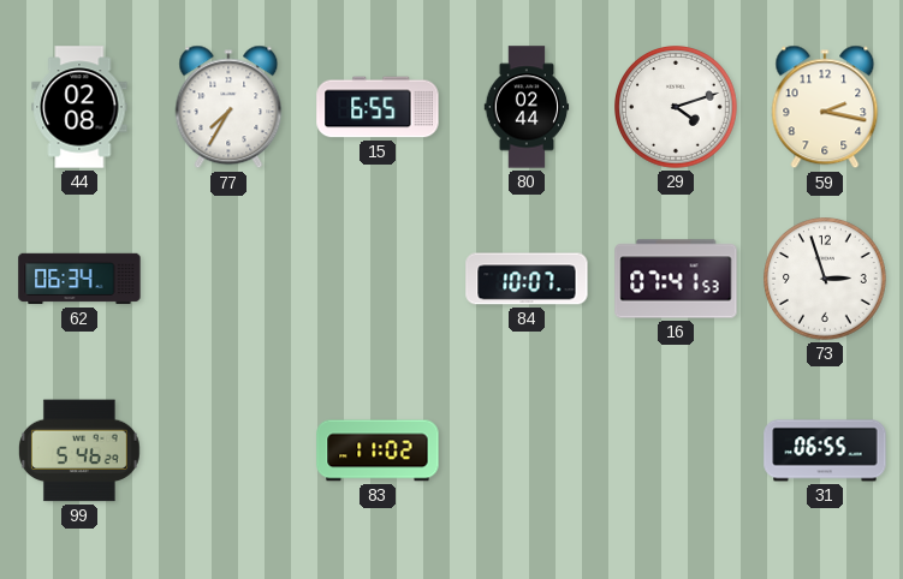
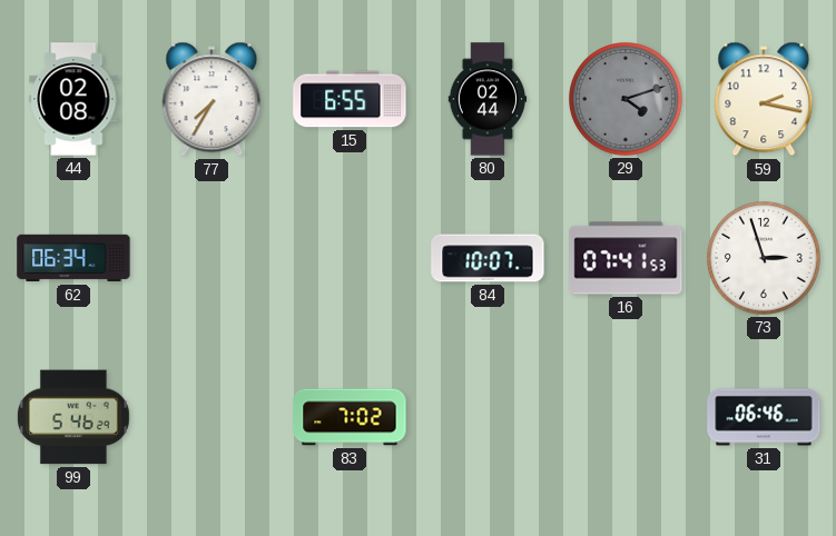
29 dial: white -> grey
83: 11:02 -> 7:02
31: 06:55 -> 06:46
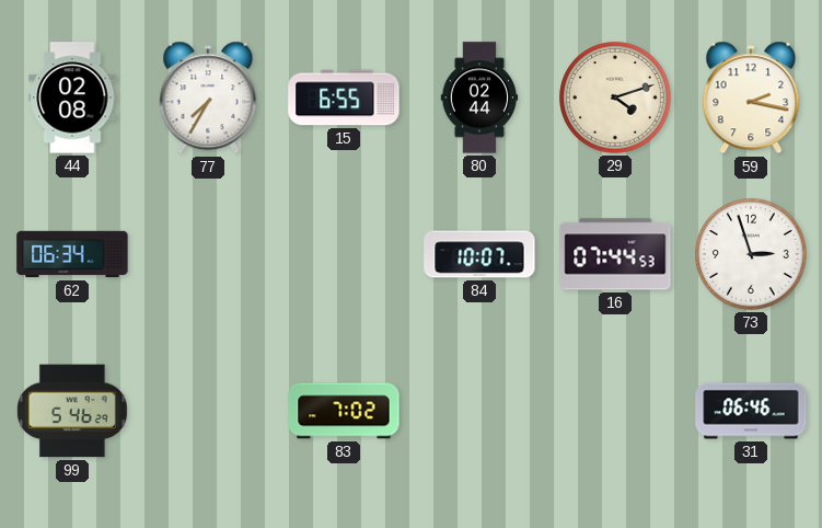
29 dial: grey -> cream
16: 07:41 -> 07:44
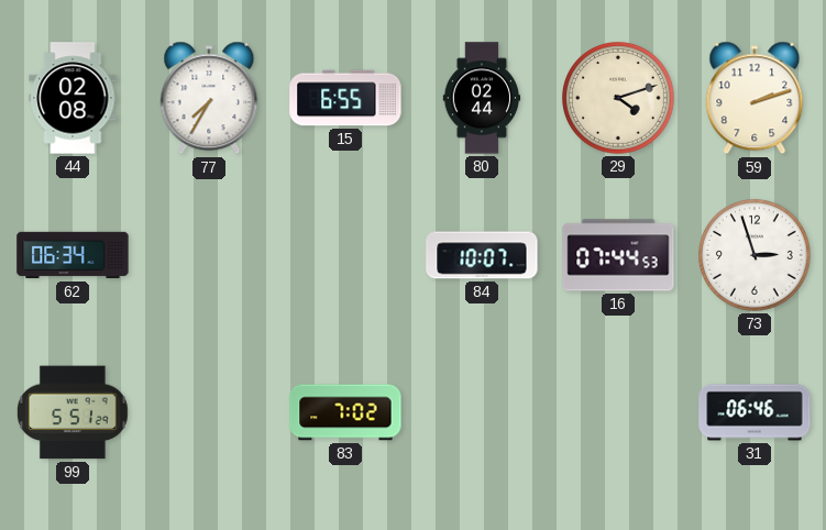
59: 2:17 -> 2:12
99: 5:46 -> 5:51
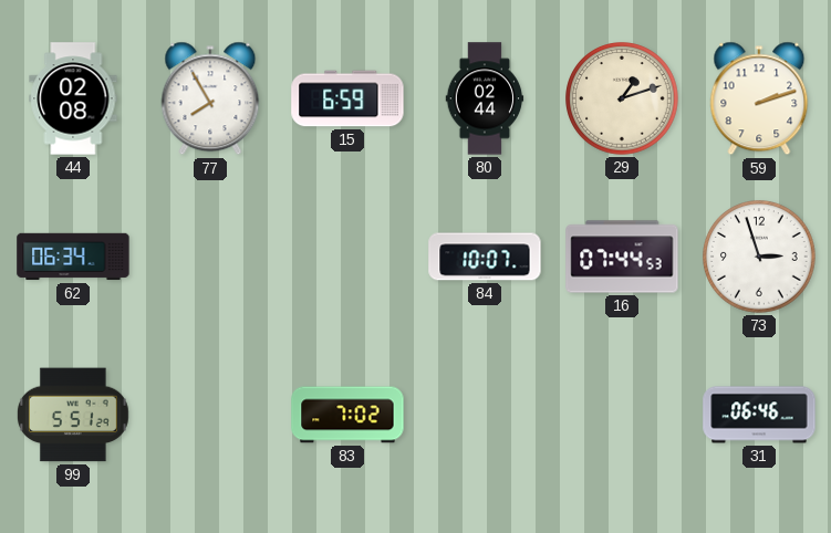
77: 7:35 -> 7:55
15: 6:55 -> 6:59
29: 4:12 -> 1:12
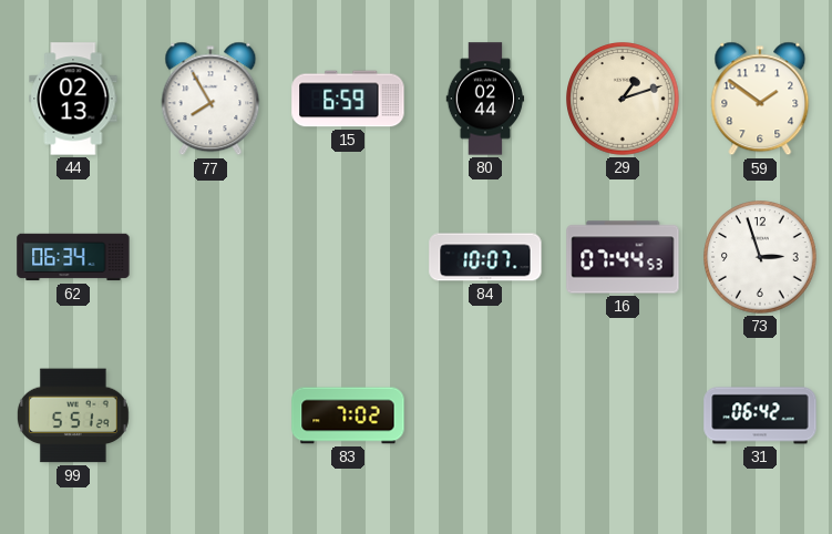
44: 02:08 -> 02:13
59: 2:12 -> 1:51
31: 06:46 -> 06:42
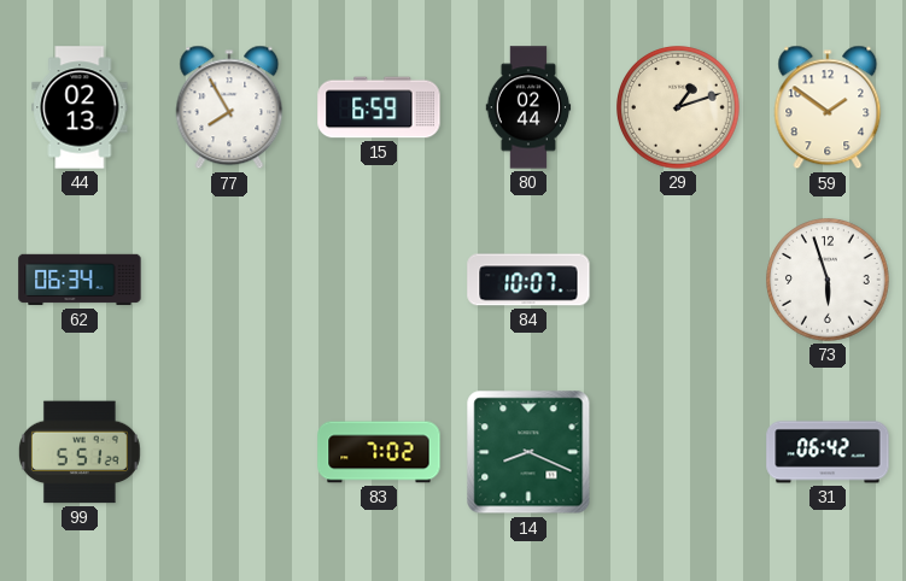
16: 07:44 -> none
73: 2:57 -> 5:57
14: none -> 8:19
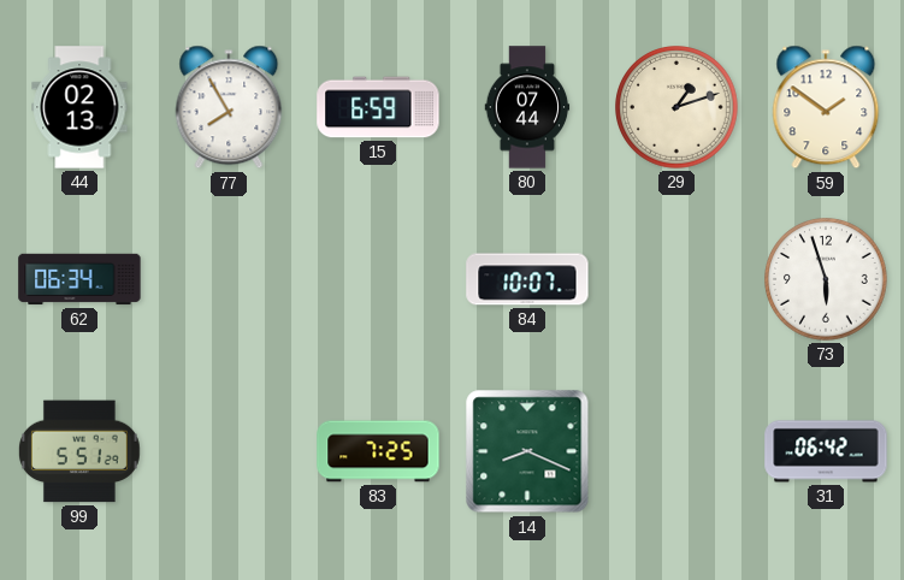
80: 02:44 -> 07:44
83: 7:02 -> 7:25
